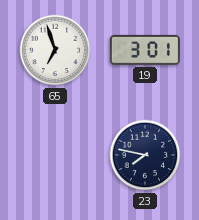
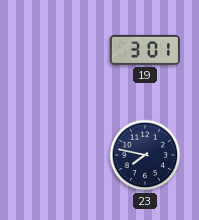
65: 6:57 -> none
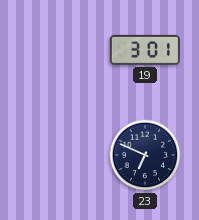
23: 7:47 -> 6:49
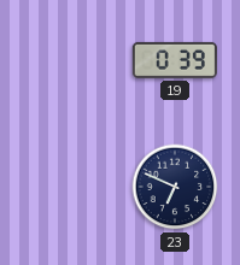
19: 3:01 -> 0:39
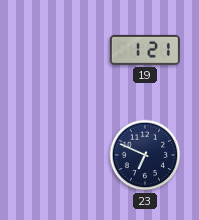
19: 0:39 -> 1:21
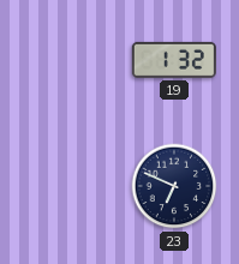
19: 1:21 -> 1:32
